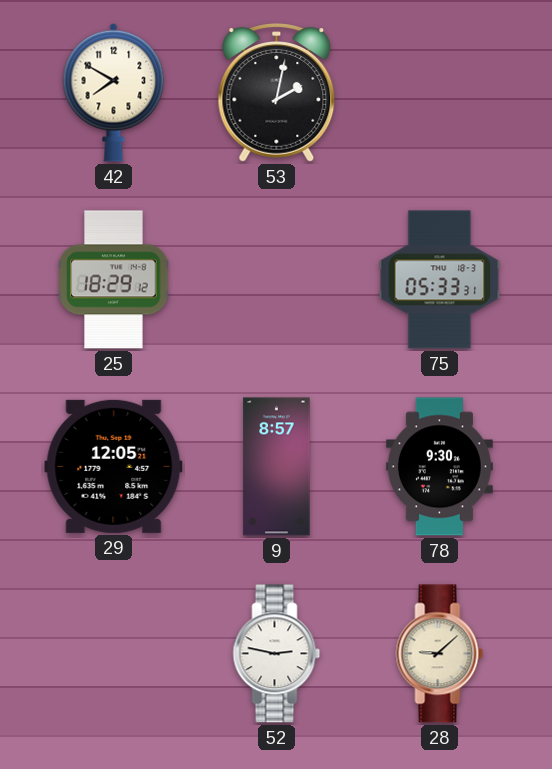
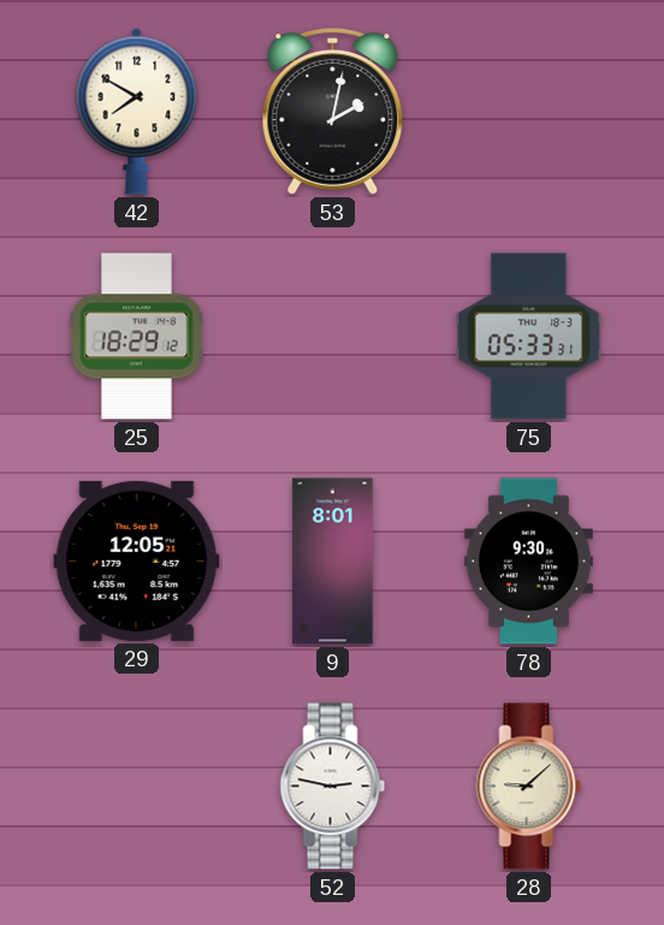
9: 8:57 -> 8:01
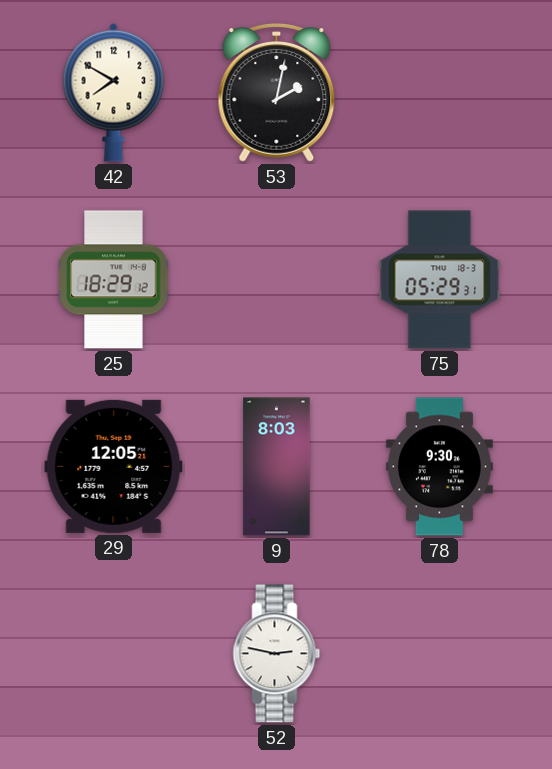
75: 05:33 -> 05:29
9: 8:01 -> 8:03
28: 9:08 -> none
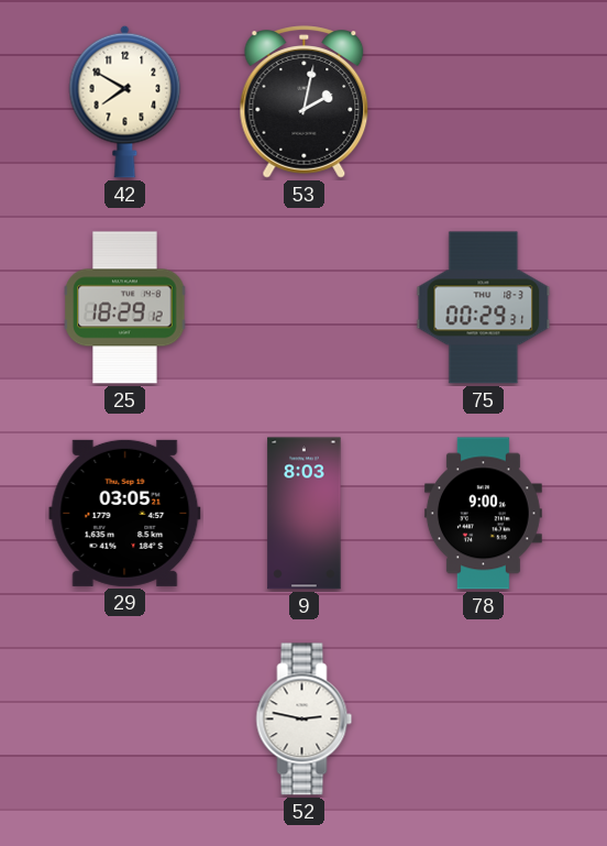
75: 05:29 -> 00:29
29: 12:05 -> 03:05
78: 9:30 -> 9:00
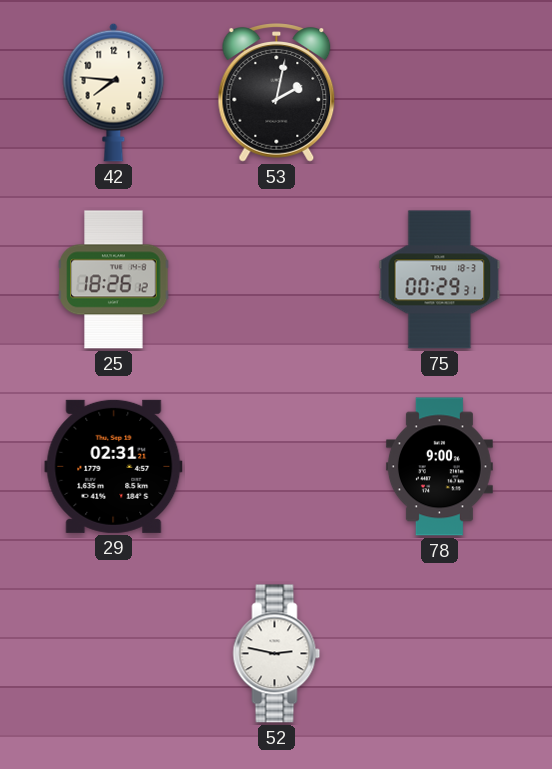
42: 7:50 -> 7:46
25: 18:29 -> 18:26
29: 03:05 -> 02:31
9: 8:03 -> none
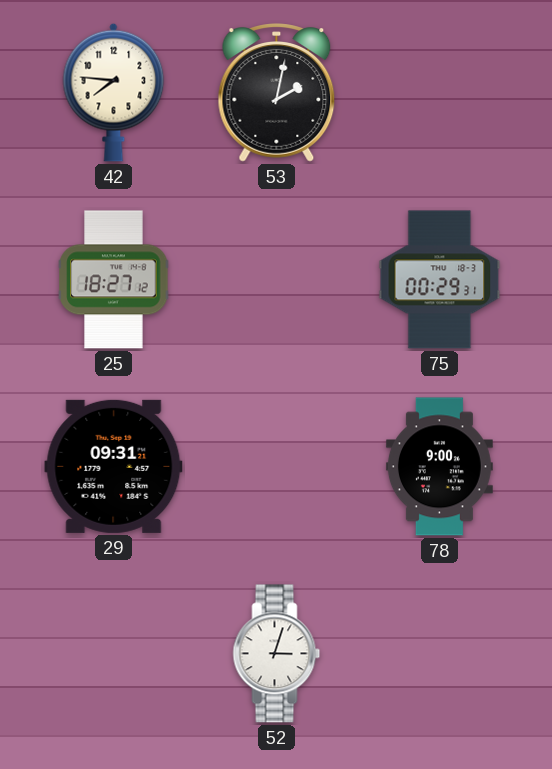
25: 18:26 -> 18:27
29: 02:31 -> 09:31
52: 2:47 -> 3:03
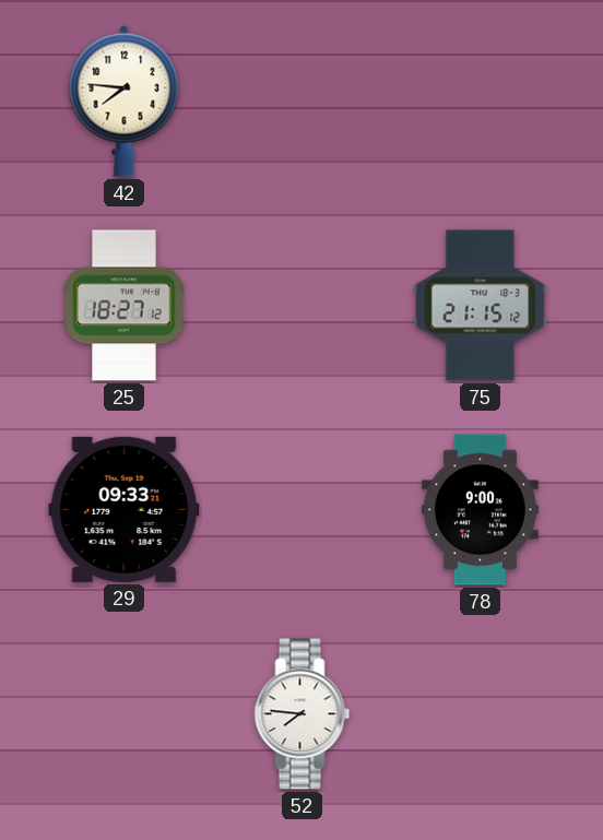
53: 2:02 -> none
75: 00:29 -> 21:15
29: 09:31 -> 09:33
52: 3:03 -> 7:46
